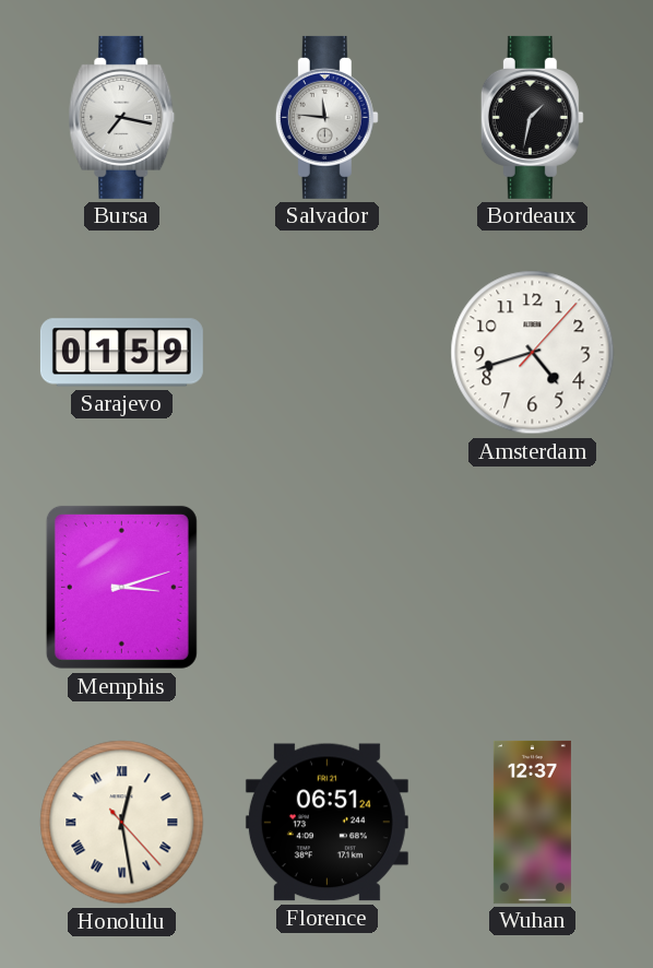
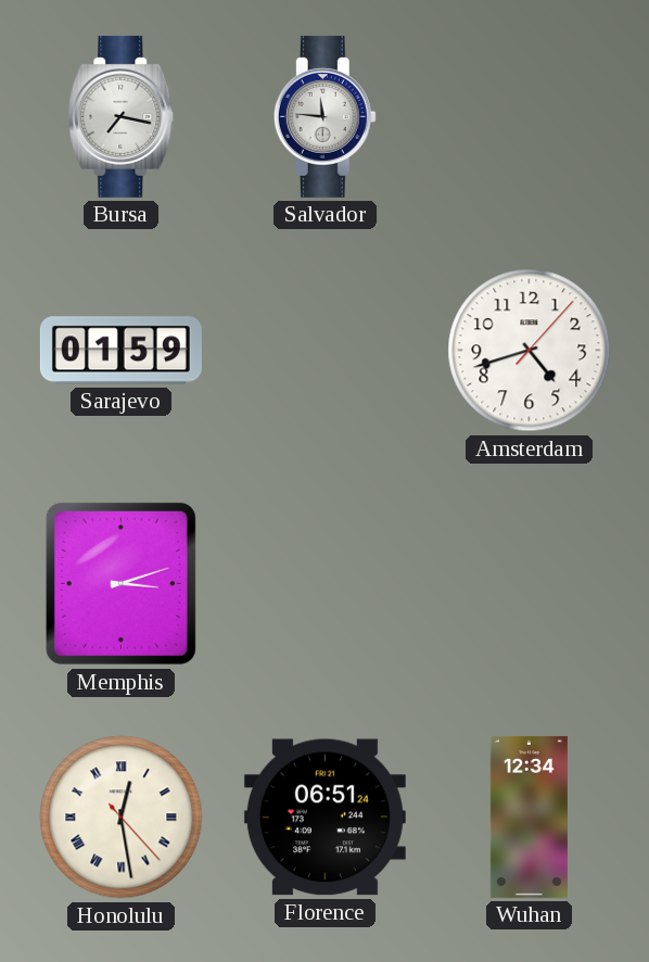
Bordeaux: 1:32 -> none
Wuhan: 12:37 -> 12:34
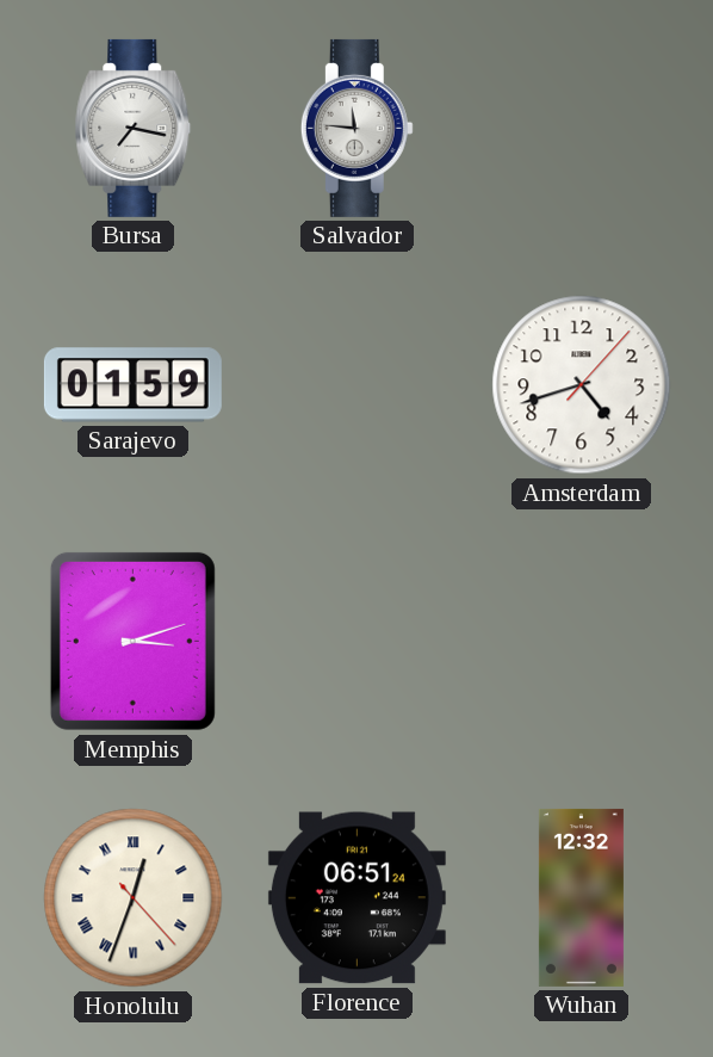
Honolulu: 12:28 -> 12:33
Wuhan: 12:34 -> 12:32
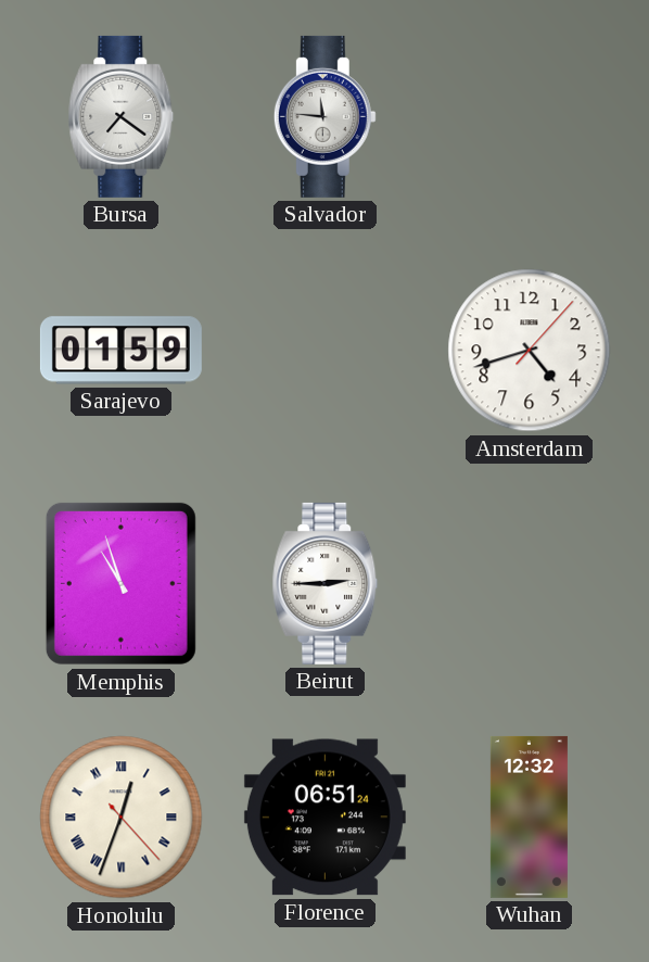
Bursa: 7:17 -> 7:21
Memphis: 3:12 -> 10:57
Beirut: none -> 2:45
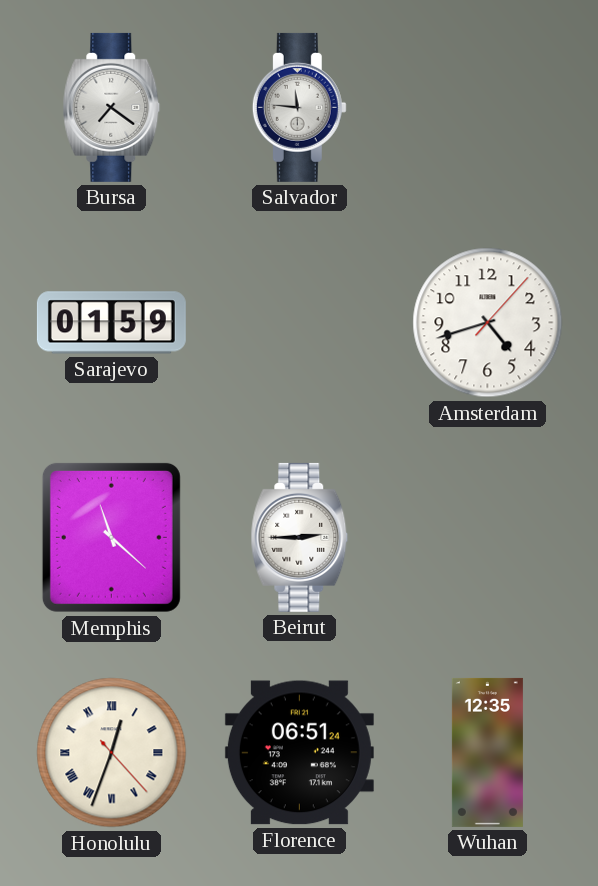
Memphis: 10:57 -> 11:22
Wuhan: 12:32 -> 12:35
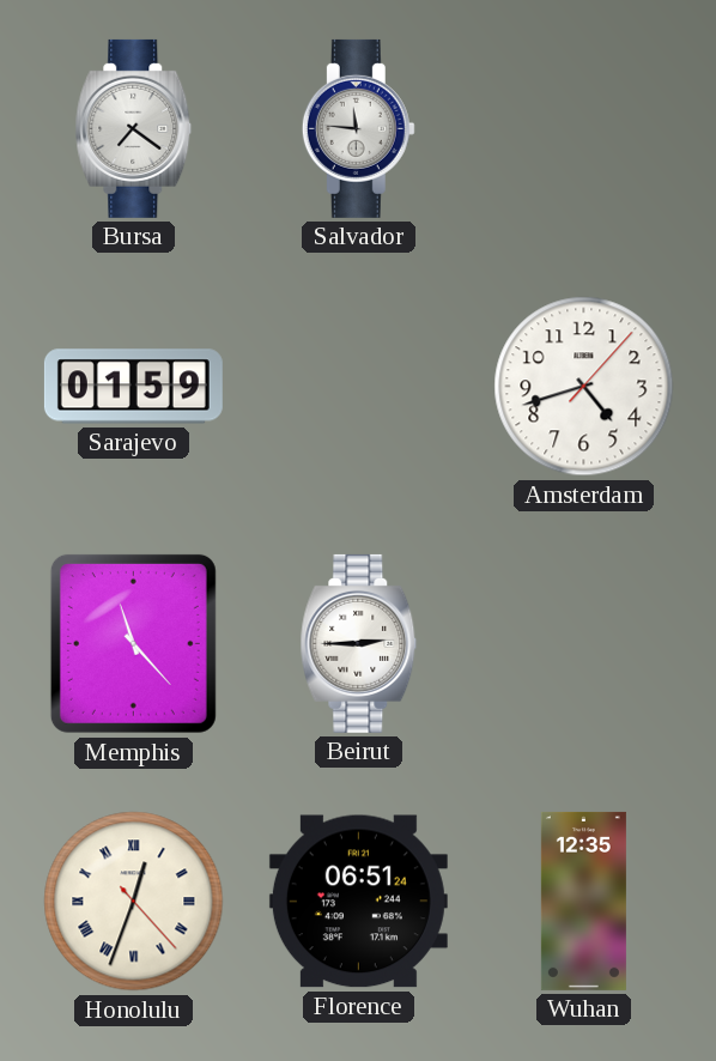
Memphis: 11:22 -> 11:23
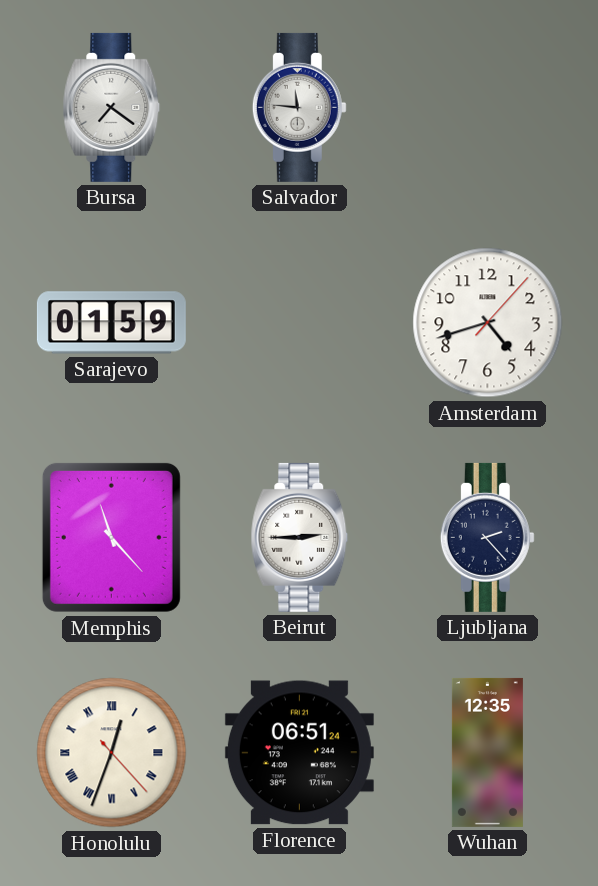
Ljubljana: none -> 2:23
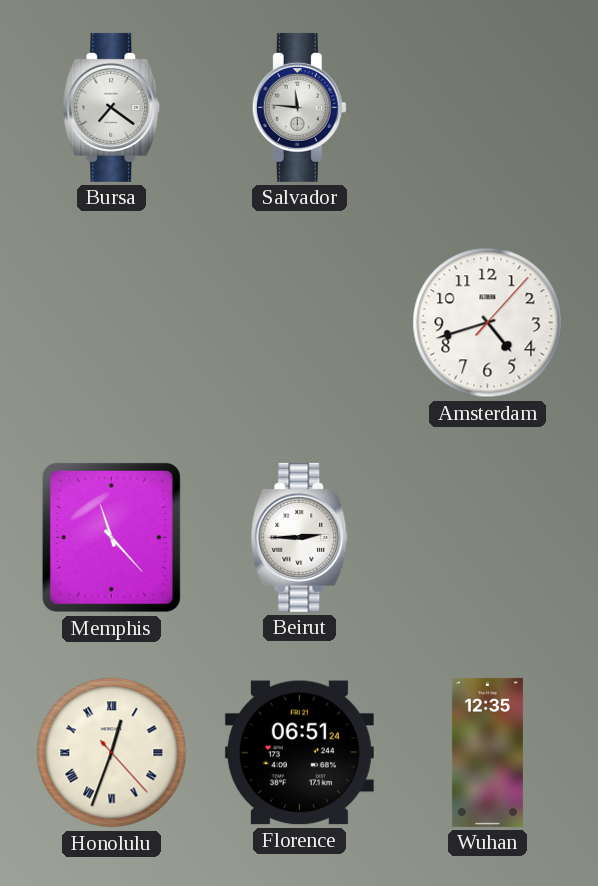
Sarajevo: 01:59 -> none
Ljubljana: 2:23 -> none
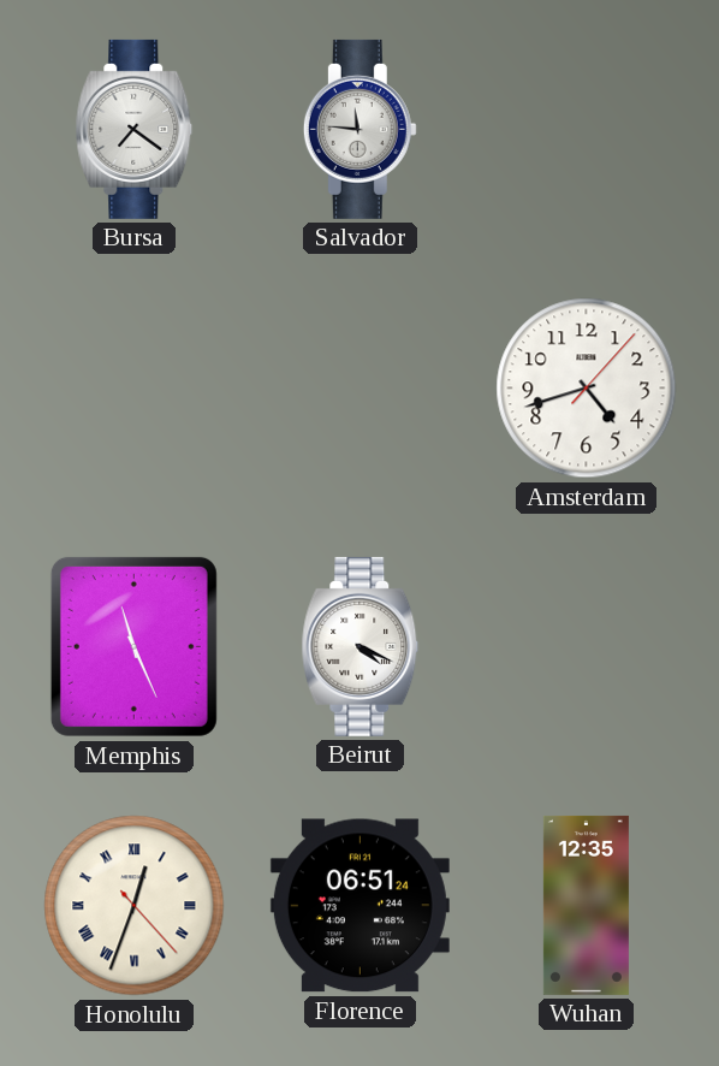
Memphis: 11:23 -> 11:26
Beirut: 2:45 -> 4:19
